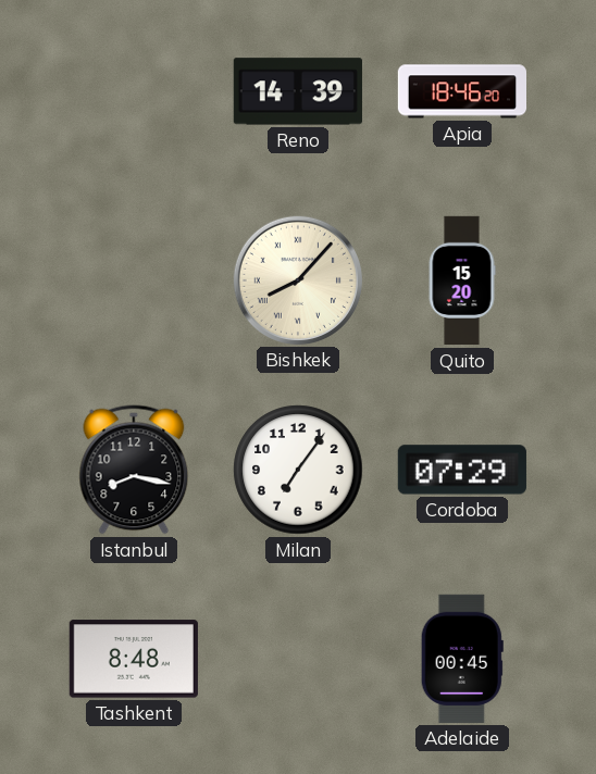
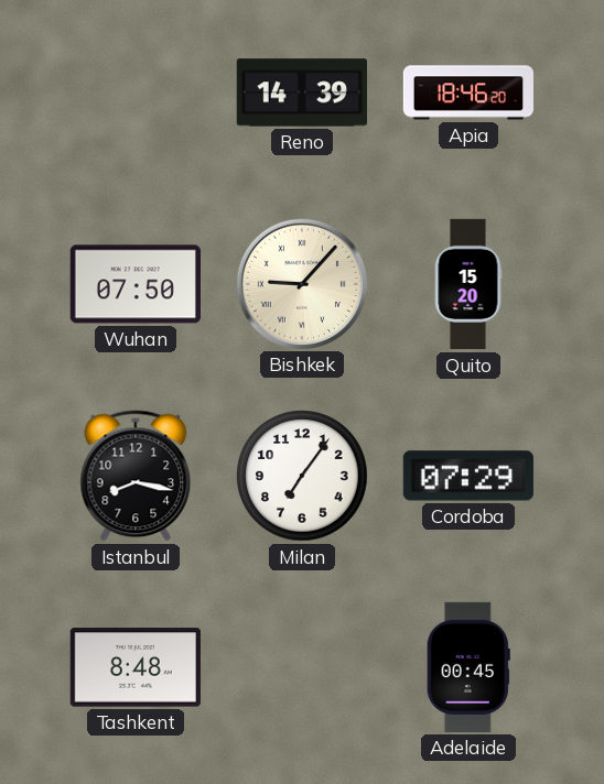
Wuhan: none -> 07:50
Bishkek: 8:07 -> 9:07
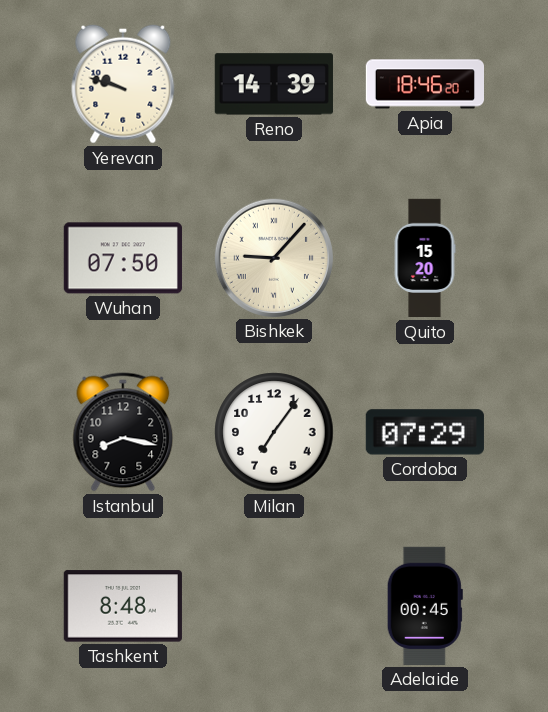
Yerevan: none -> 9:48
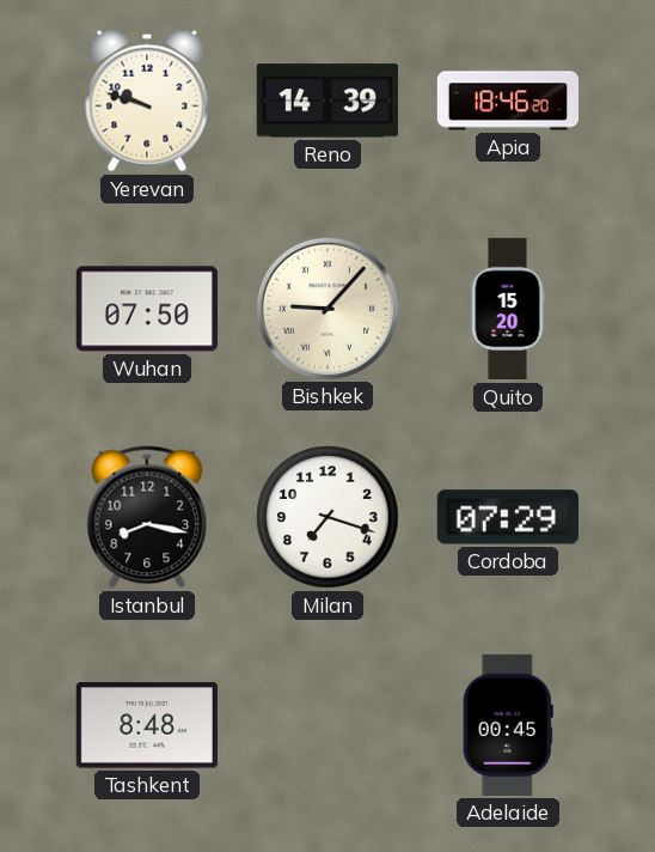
Milan: 7:06 -> 7:18
